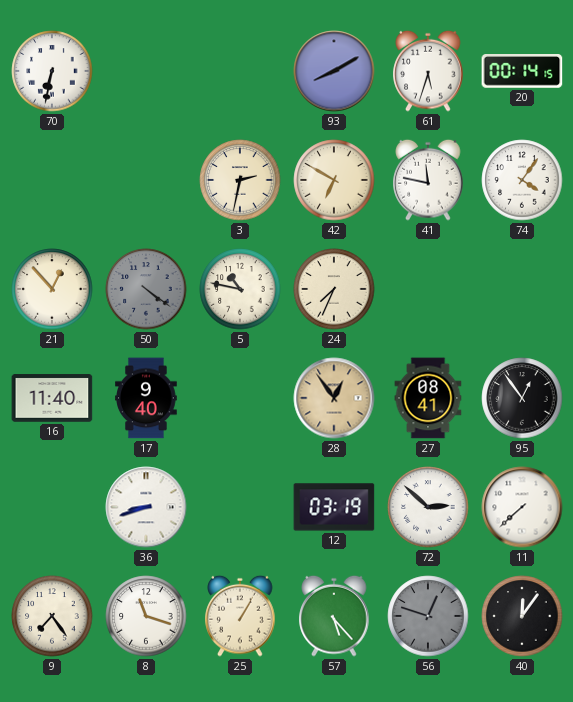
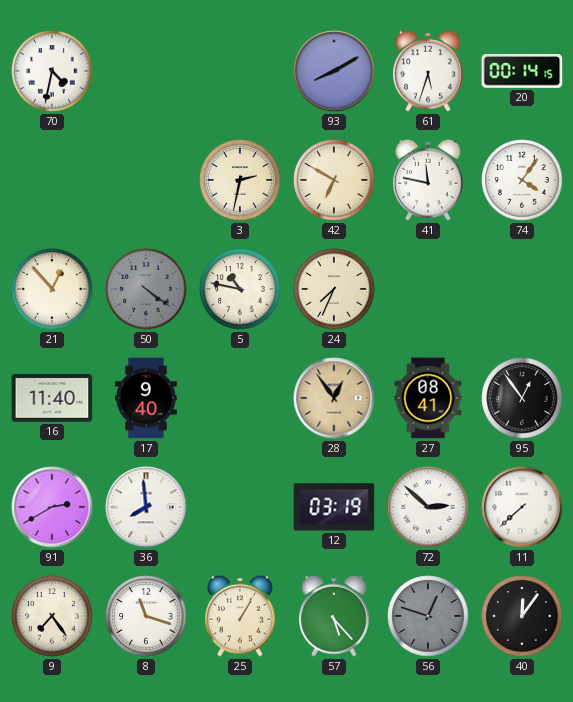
70: 6:32 -> 4:32
91: none -> 2:40
36: 8:42 -> 7:59
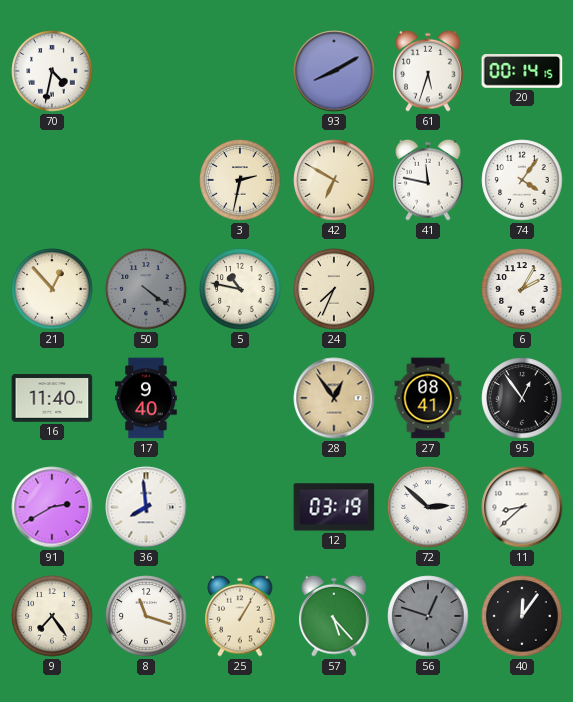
6: none -> 2:05
11: 7:38 -> 8:38
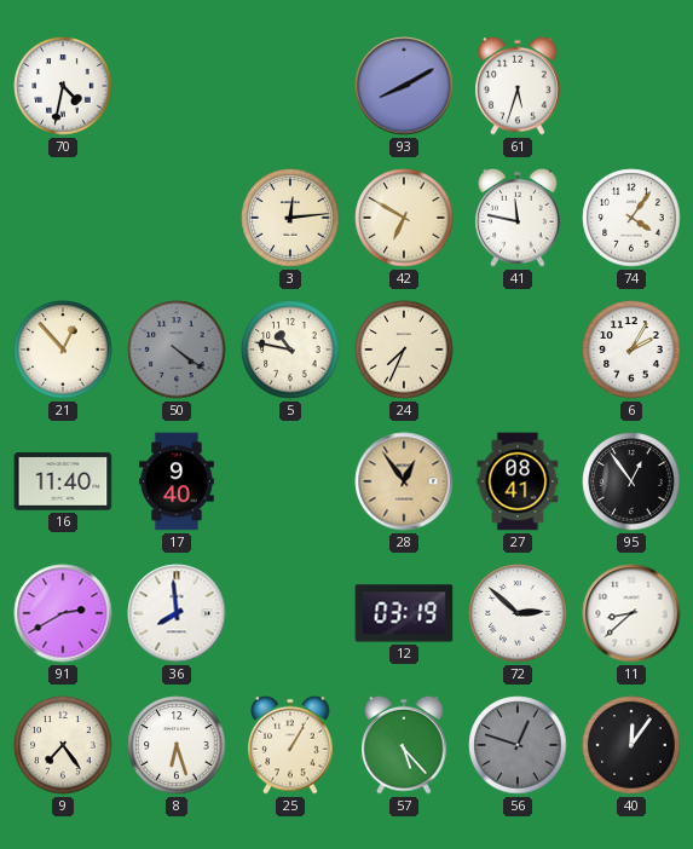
20: 00:14 -> none
3: 2:32 -> 12:14
8: 11:18 -> 6:27
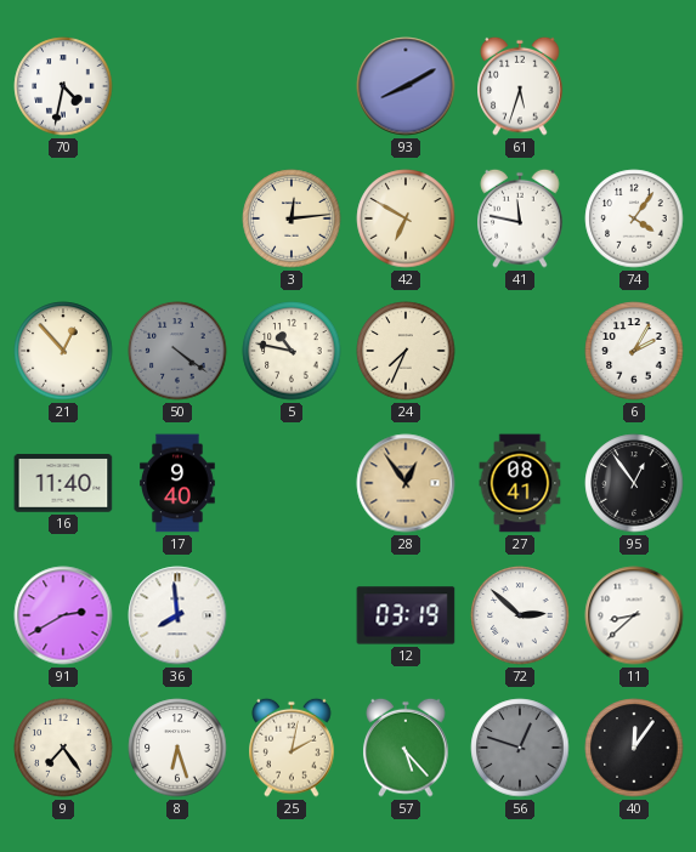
25: 1:05 -> 2:02
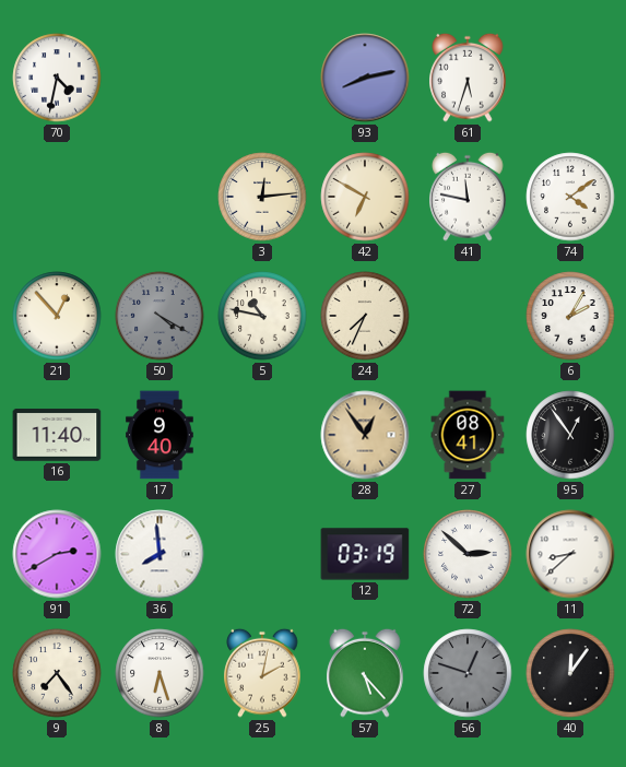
93: 8:10 -> 8:13
74: 4:06 -> 4:09
50: 4:21 -> 4:20
